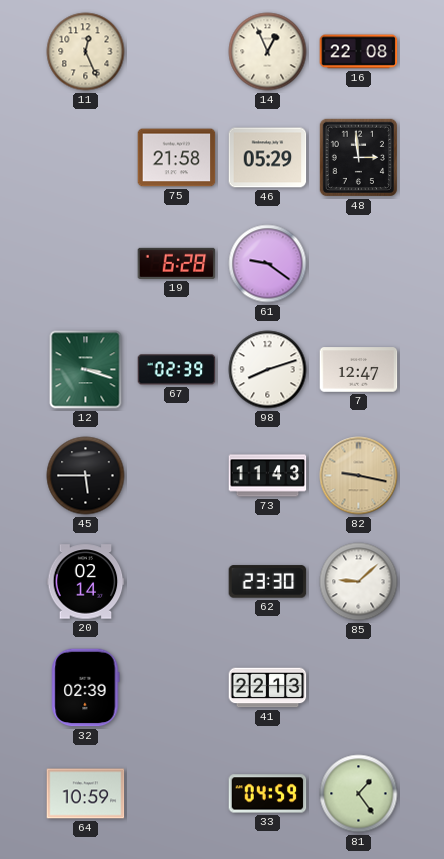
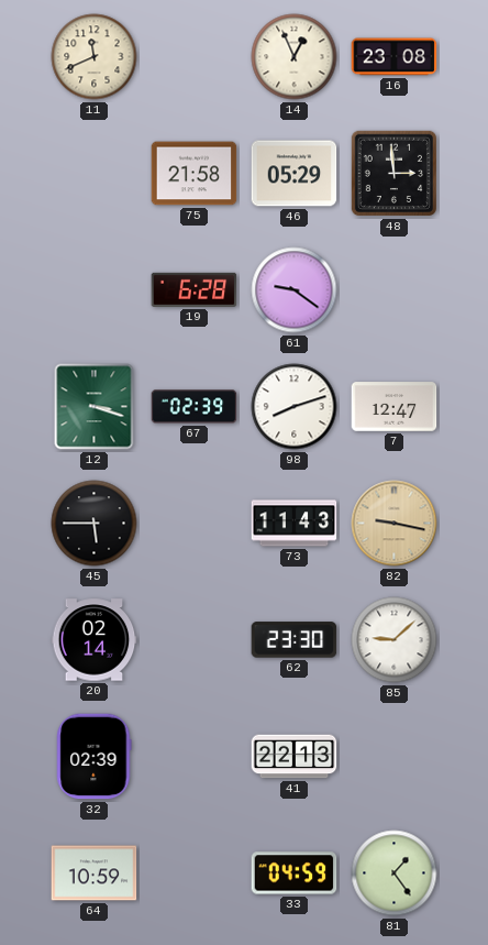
11: 12:26 -> 11:41
16: 22:08 -> 23:08
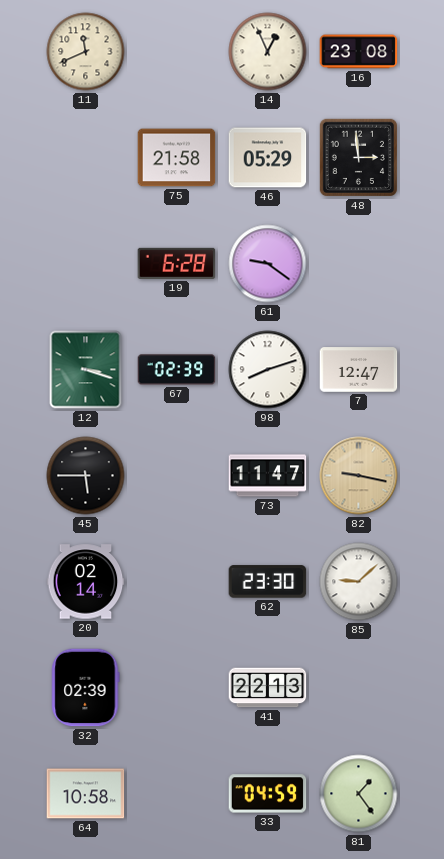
73: 11:43 -> 11:47
64: 10:59 -> 10:58
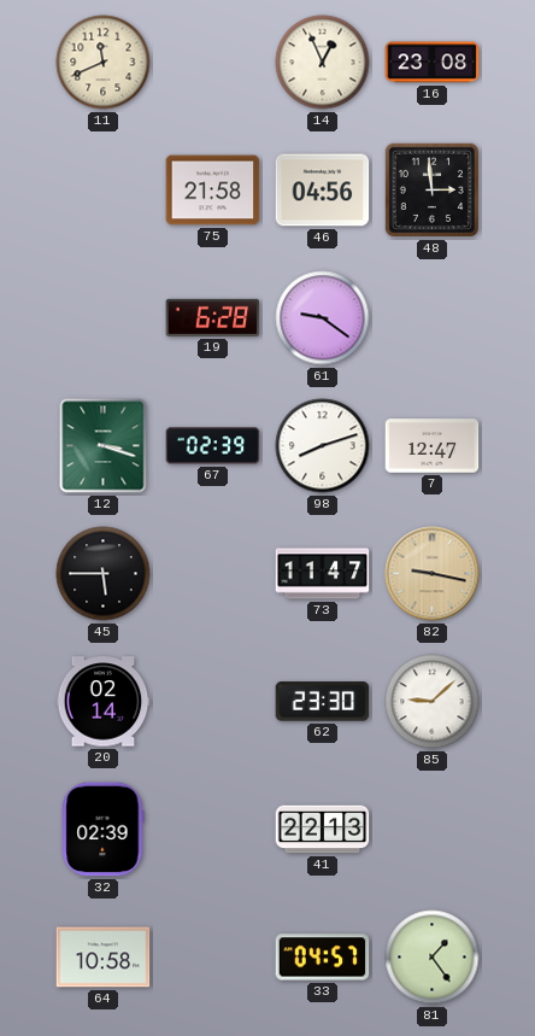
46: 05:29 -> 04:56
33: 04:59 -> 04:57
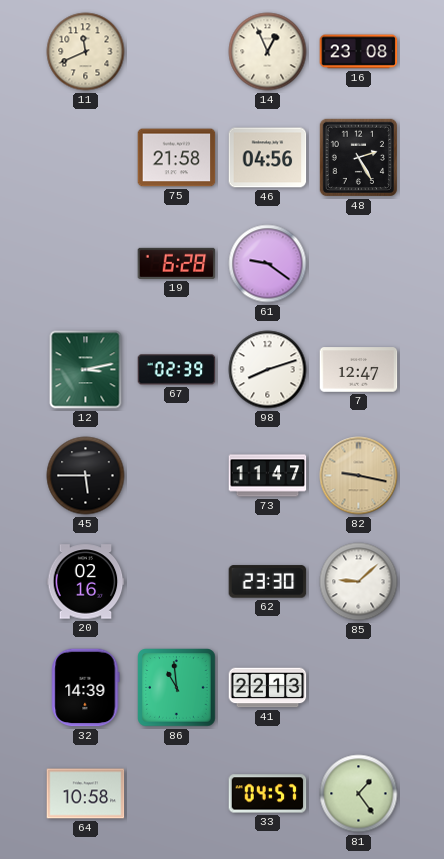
48: 2:59 -> 2:25
12: 3:18 -> 3:13
20: 02:14 -> 02:16
32: 02:39 -> 14:39
86: none -> 10:59
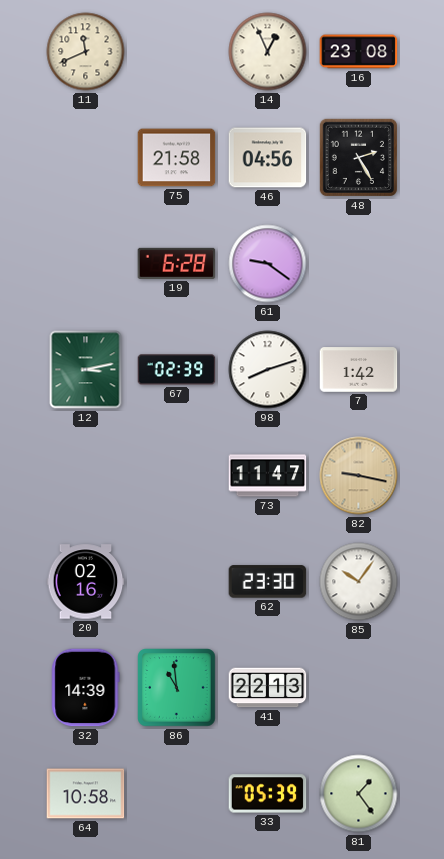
7: 12:47 -> 1:42
45: 5:45 -> none
85: 9:08 -> 10:06
33: 04:57 -> 05:39
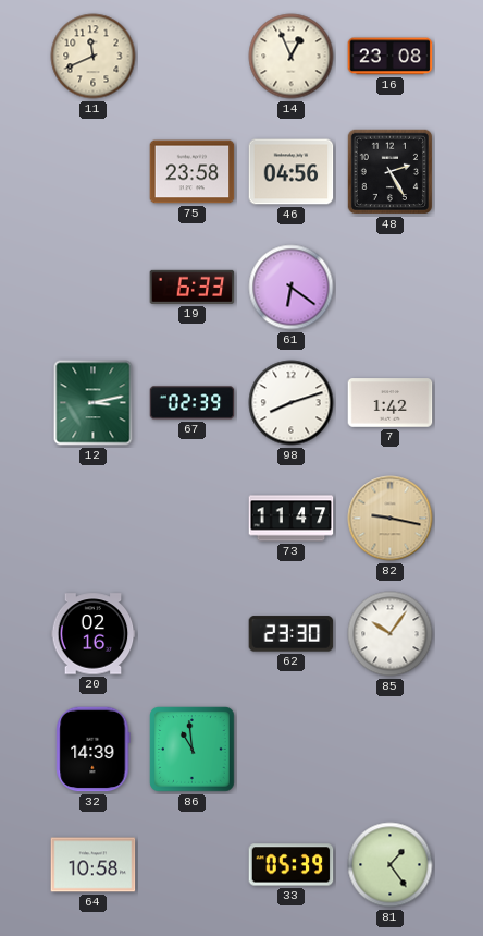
75: 21:58 -> 23:58
19: 6:28 -> 6:33
61: 9:21 -> 6:21
41: 22:13 -> none
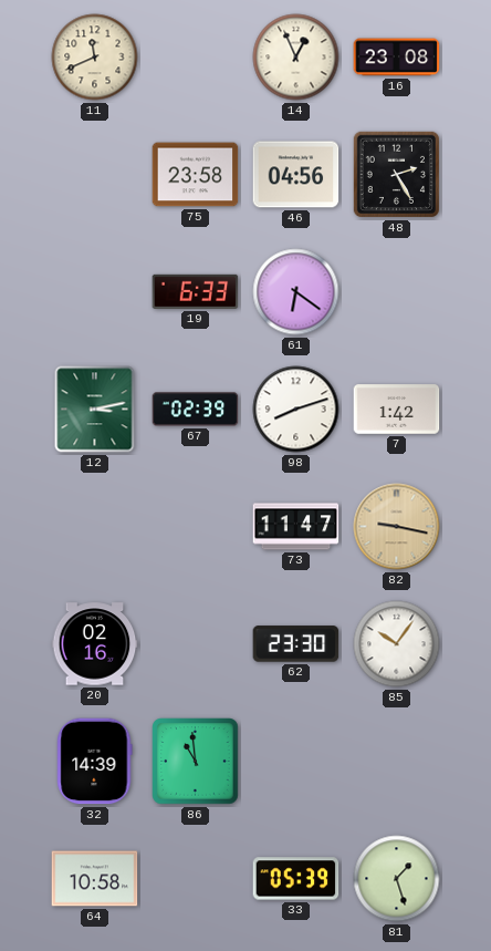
81: 1:24 -> 1:27
